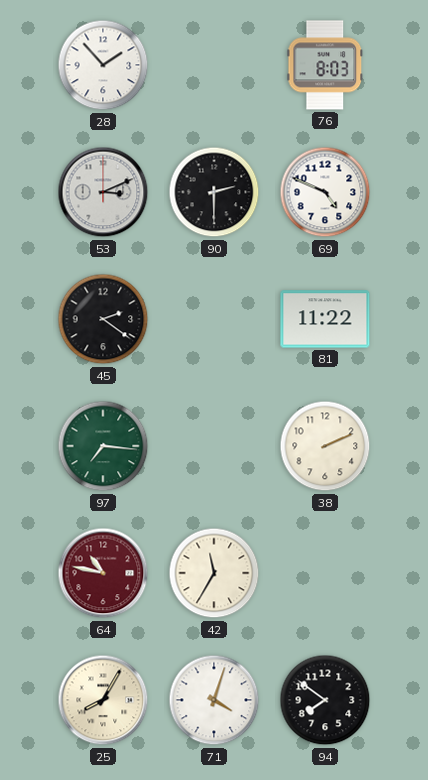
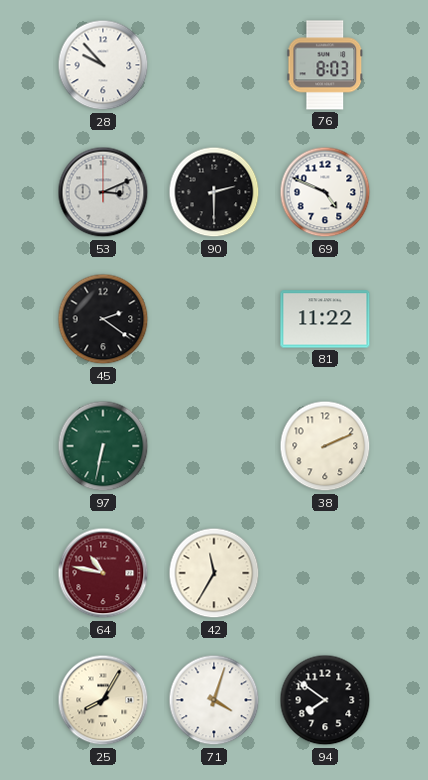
28: 1:53 -> 9:53
97: 7:16 -> 6:32
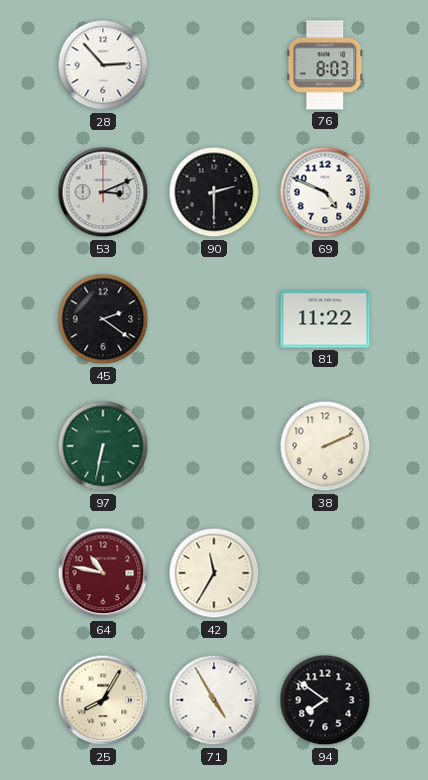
28: 9:53 -> 2:53
71: 4:03 -> 4:55
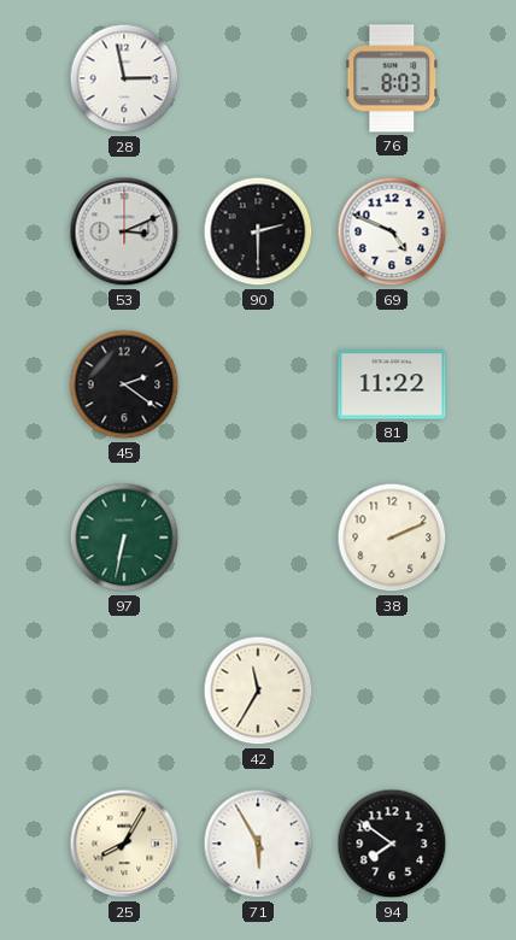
28: 2:53 -> 2:58
64: 10:47 -> none
71: 4:55 -> 5:55
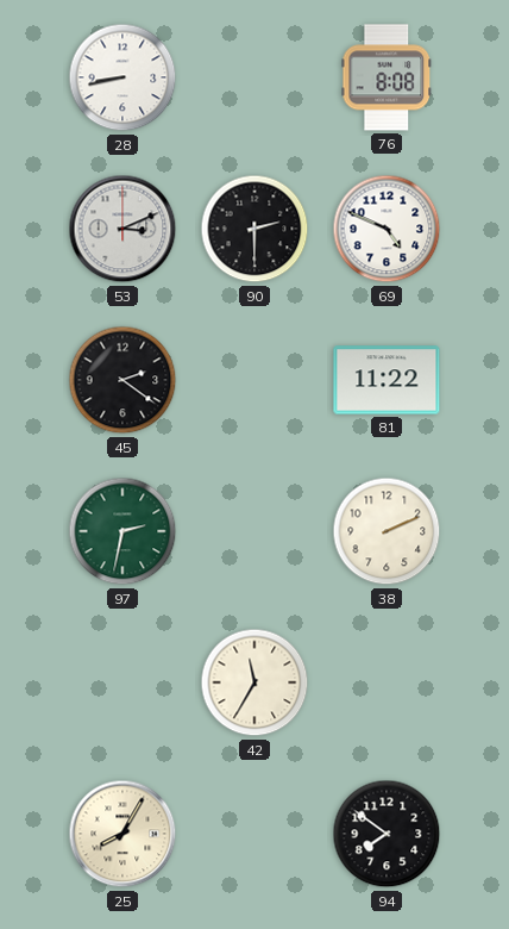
28: 2:58 -> 8:43
76: 8:03 -> 8:08
97: 6:32 -> 2:32
71: 5:55 -> none
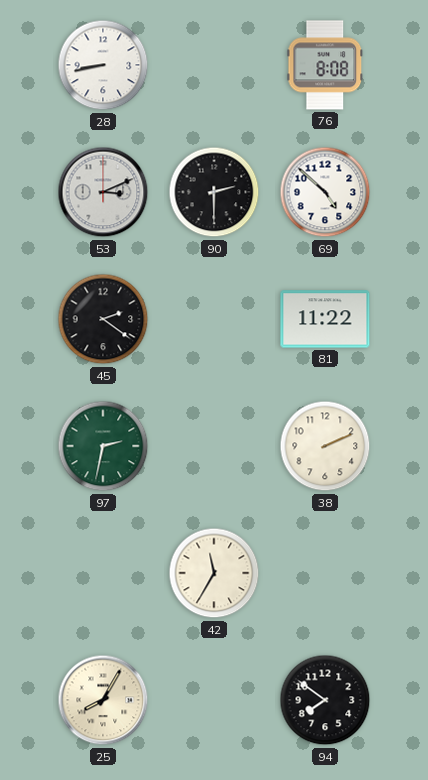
69: 4:49 -> 4:52
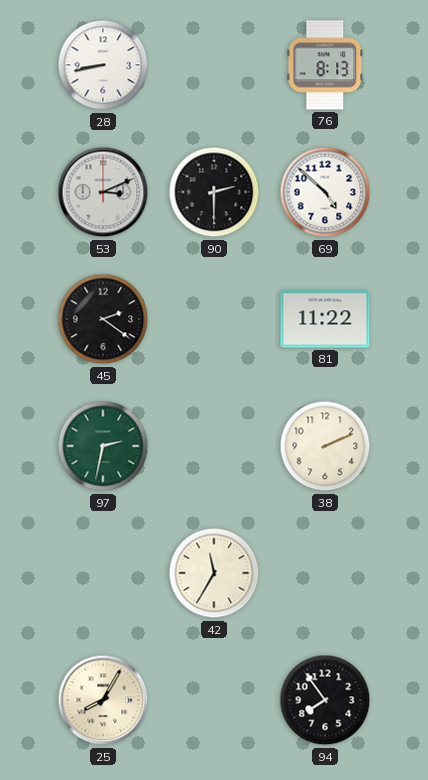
76: 8:08 -> 8:13
94: 7:51 -> 7:54
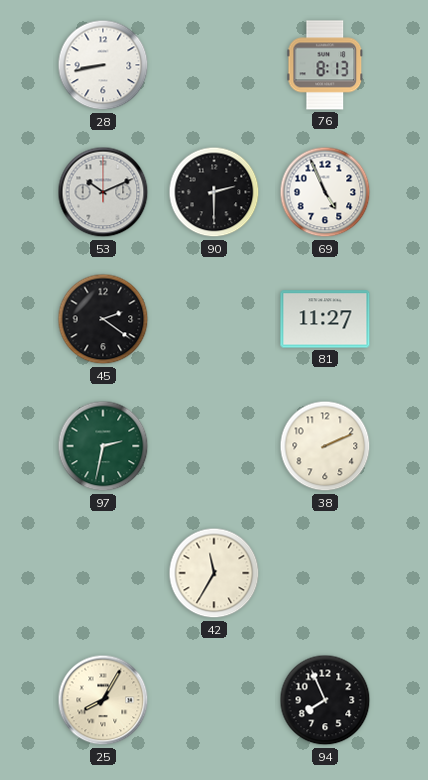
53: 3:11 -> 10:11
69: 4:52 -> 4:56
81: 11:22 -> 11:27
94: 7:54 -> 7:56
